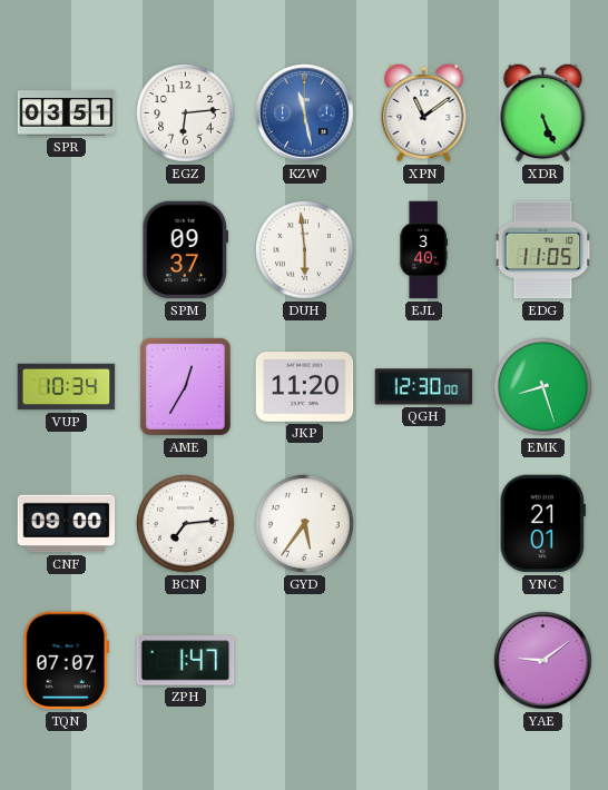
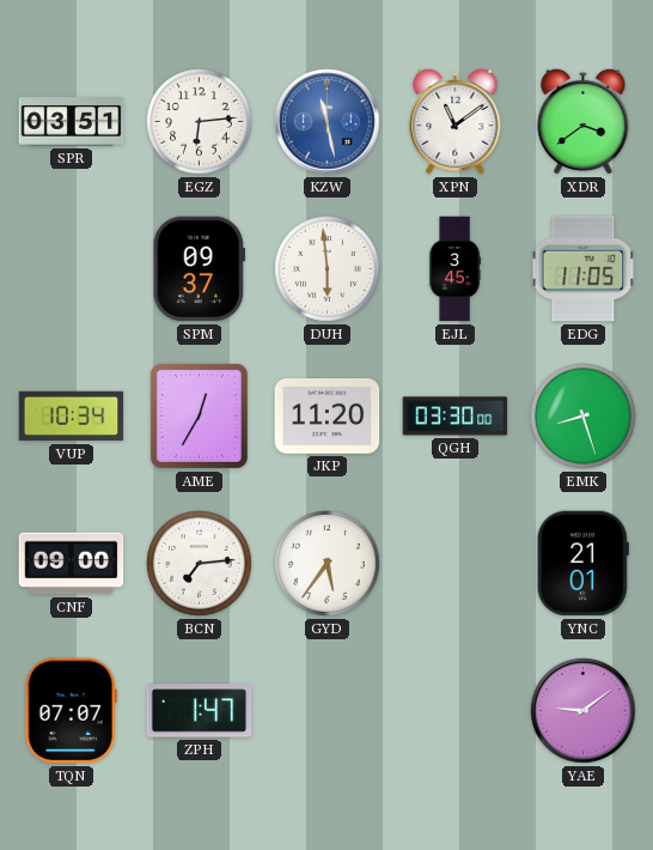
XDR: 5:26 -> 3:39
EJL: 3:40 -> 3:45
QGH: 12:30 -> 03:30
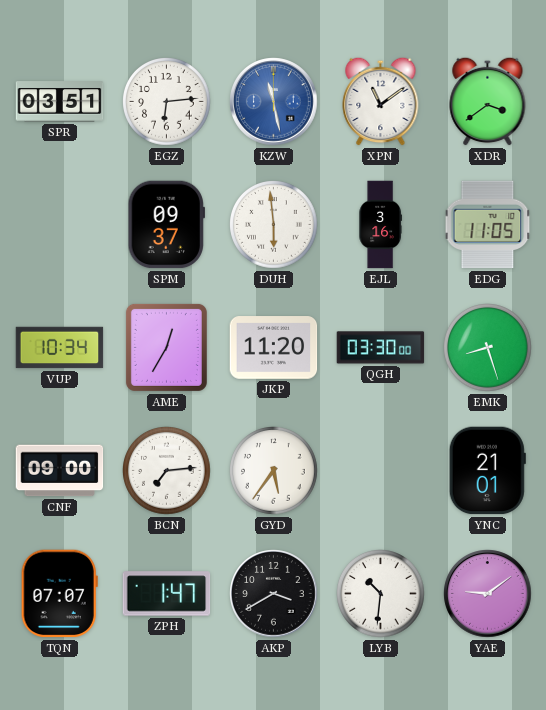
EJL: 3:45 -> 3:16
AKP: none -> 3:40
LYB: none -> 10:31
